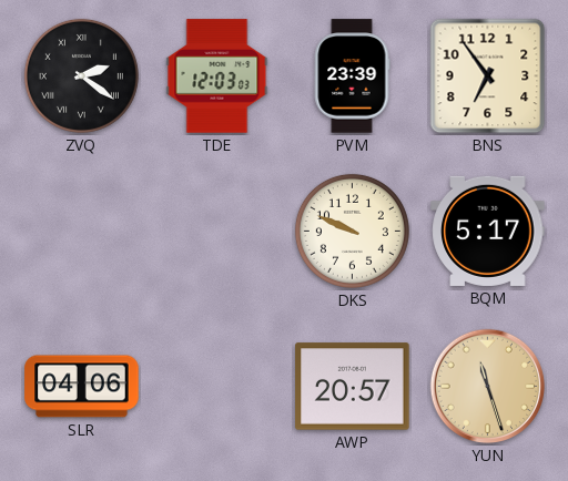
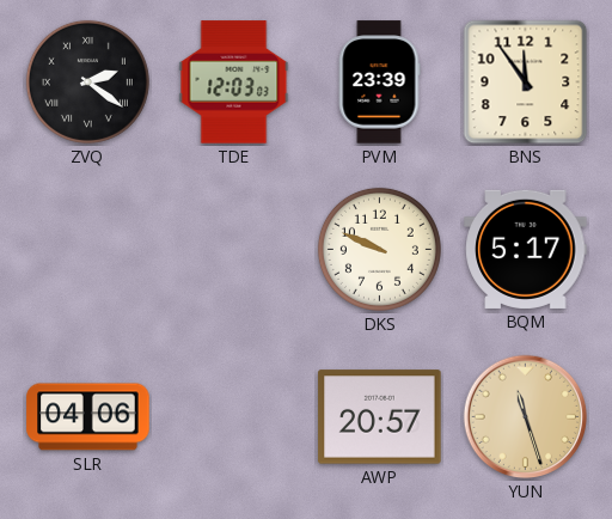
BNS: 6:54 -> 11:54
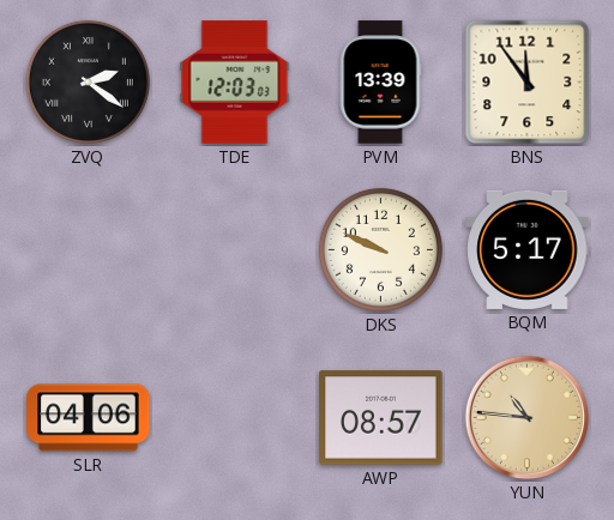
PVM: 23:39 -> 13:39
AWP: 20:57 -> 08:57
YUN: 11:27 -> 10:46
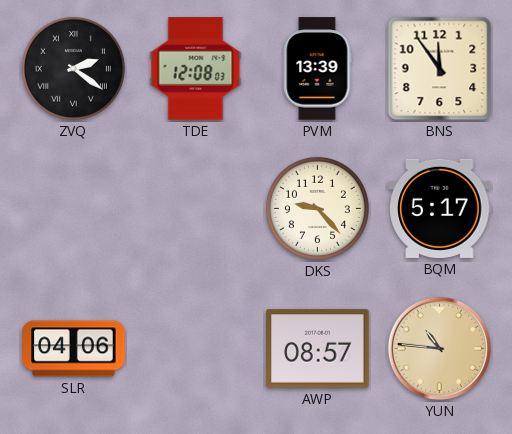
TDE: 12:03 -> 12:08
DKS: 9:49 -> 9:23
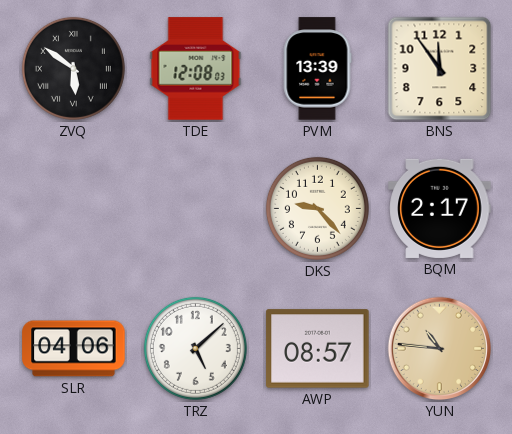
ZVQ: 2:21 -> 5:51
BQM: 5:17 -> 2:17
TRZ: none -> 5:08
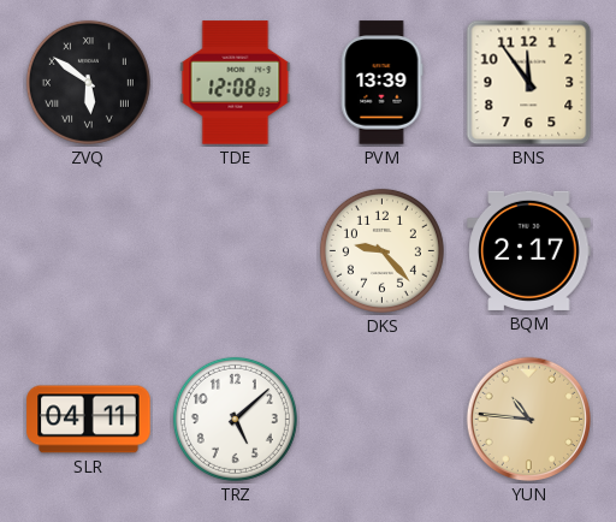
SLR: 04:06 -> 04:11
AWP: 08:57 -> none
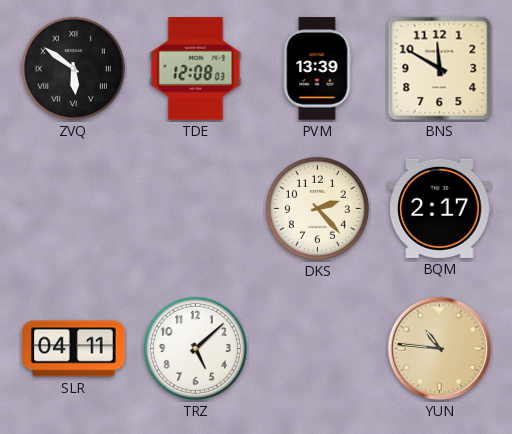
BNS: 11:54 -> 11:50
DKS: 9:23 -> 2:23
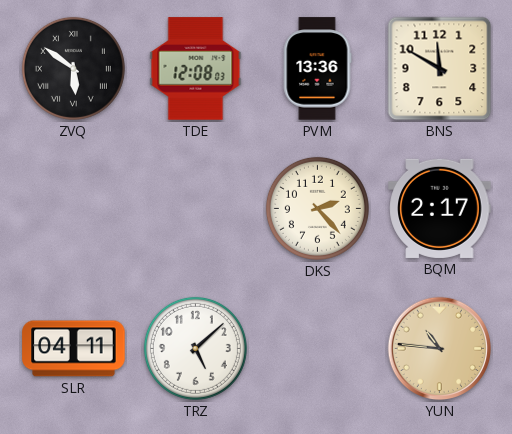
PVM: 13:39 -> 13:36
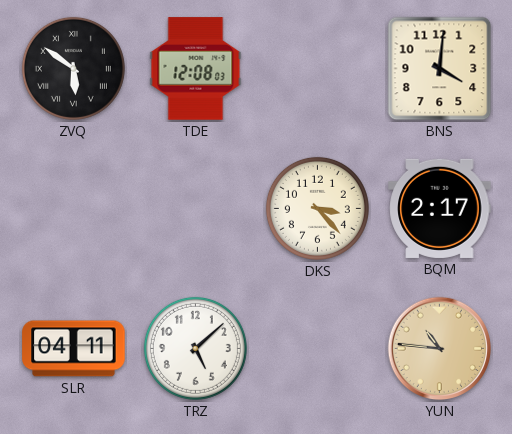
PVM: 13:36 -> none
BNS: 11:50 -> 4:01
DKS: 2:23 -> 3:23
